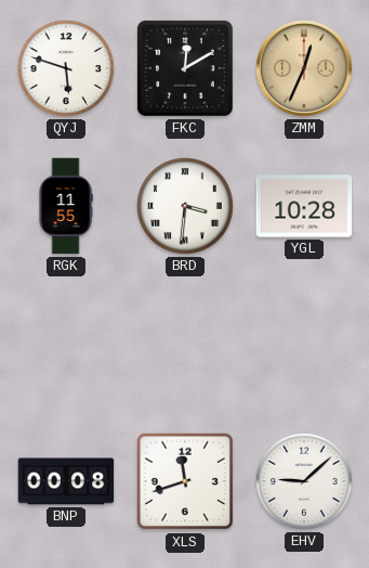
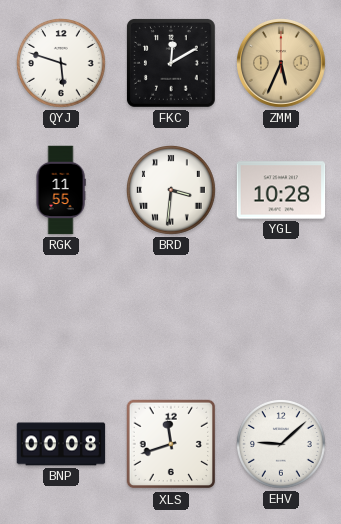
ZMM: 12:34 -> 5:34
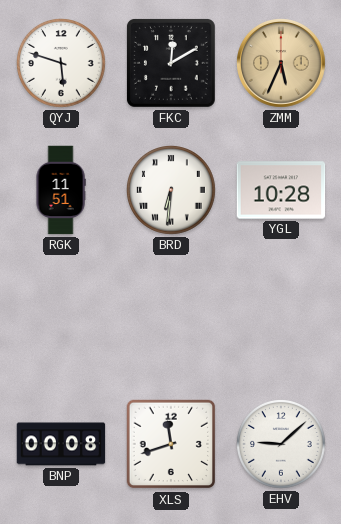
RGK: 11:55 -> 11:51
BRD: 3:31 -> 6:31
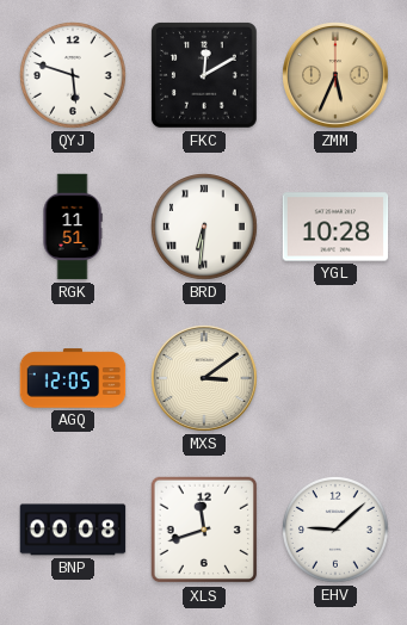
AGQ: none -> 12:05
MXS: none -> 3:09
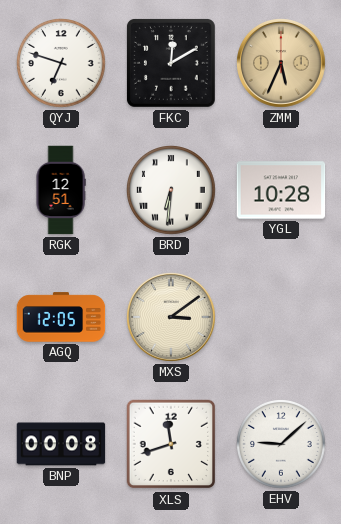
QYJ: 5:48 -> 6:48
RGK: 11:51 -> 12:51
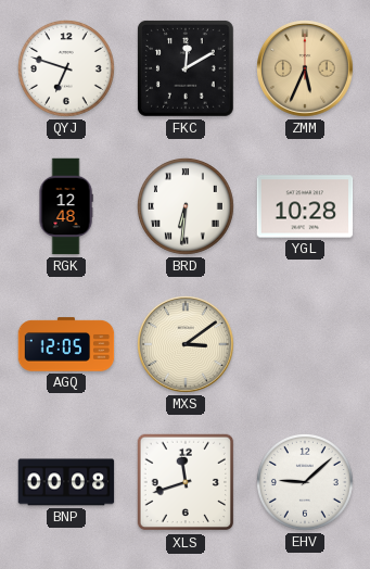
RGK: 12:51 -> 12:48
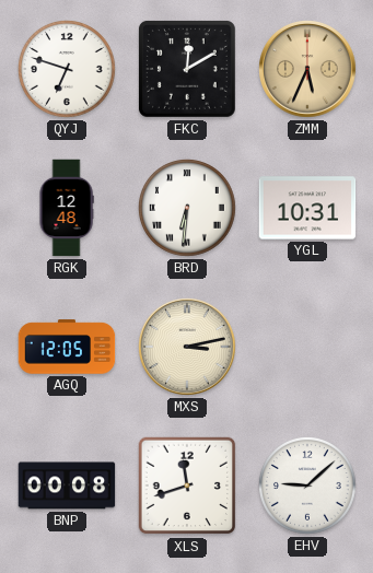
YGL: 10:28 -> 10:31
MXS: 3:09 -> 3:13
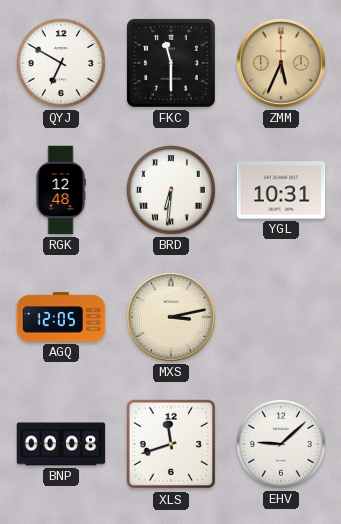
QYJ: 6:48 -> 6:50
FKC: 12:10 -> 11:30
